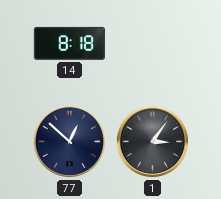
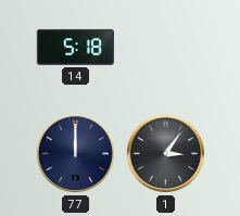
14: 8:18 -> 5:18
77: 12:52 -> 12:00
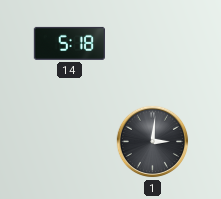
77: 12:00 -> none
1: 3:06 -> 3:01
